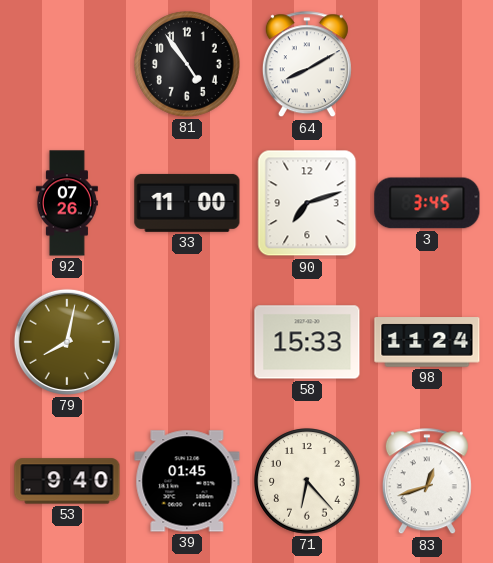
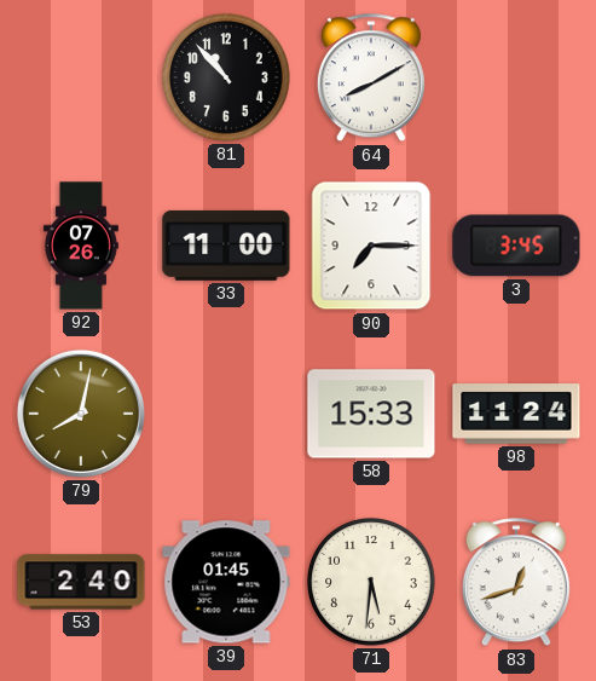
81: 4:54 -> 10:53
90: 7:12 -> 7:15
53: 9:40 -> 2:40
71: 6:23 -> 5:31
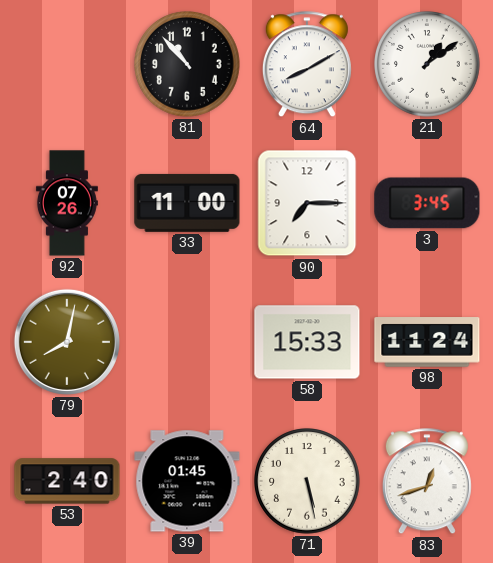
21: none -> 1:09
71: 5:31 -> 5:28
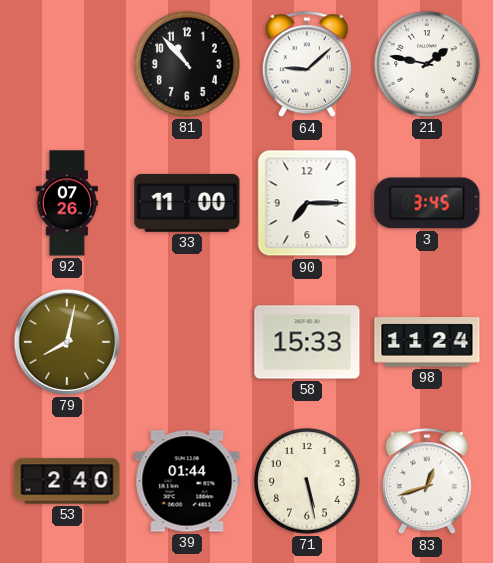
64: 8:10 -> 9:08
21: 1:09 -> 1:47
39: 01:45 -> 01:44
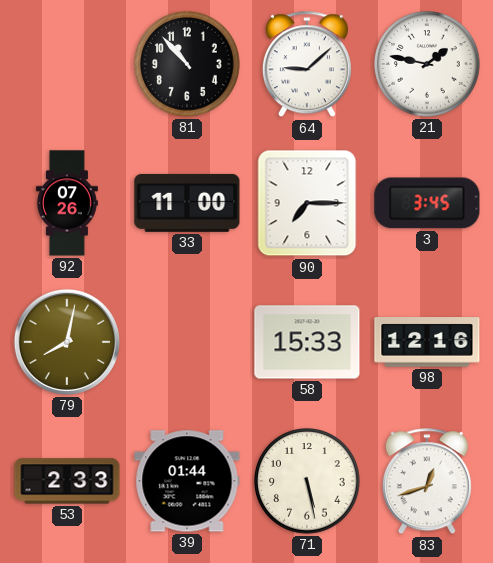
98: 11:24 -> 12:16
53: 2:40 -> 2:33
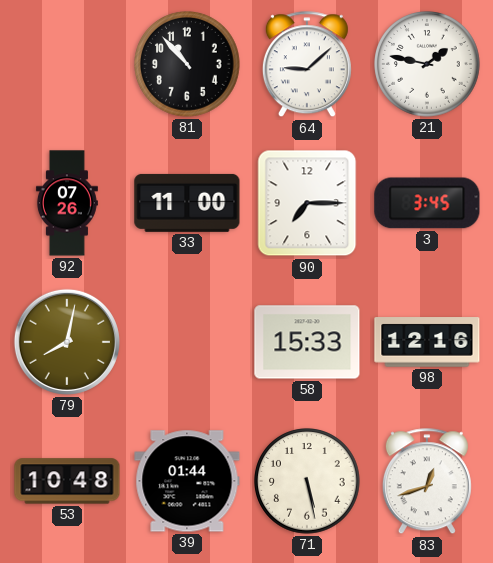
53: 2:33 -> 10:48
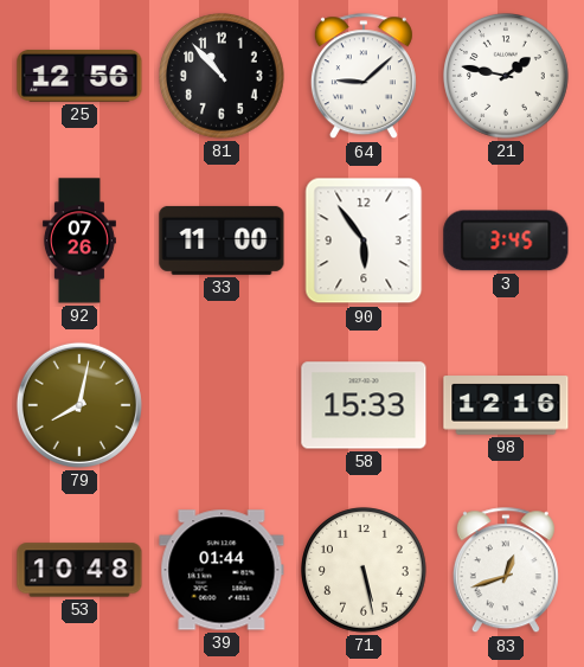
25: none -> 12:56
90: 7:15 -> 5:54
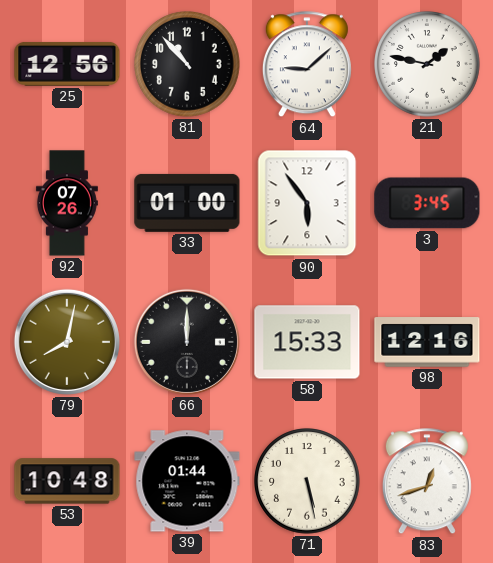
33: 11:00 -> 01:00
66: none -> 12:00
